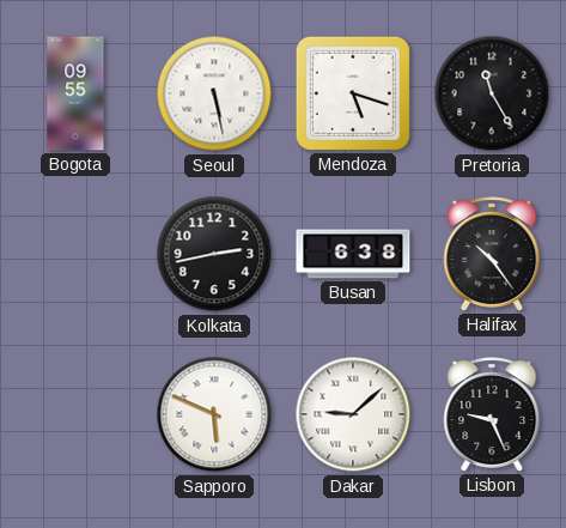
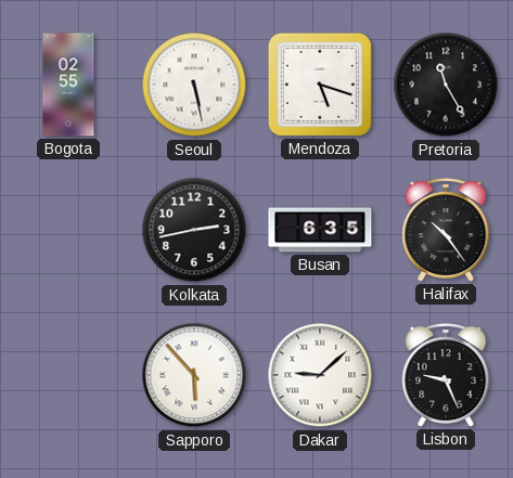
Bogota: 09:55 -> 02:55
Busan: 6:38 -> 6:35
Sapporo: 5:49 -> 5:53
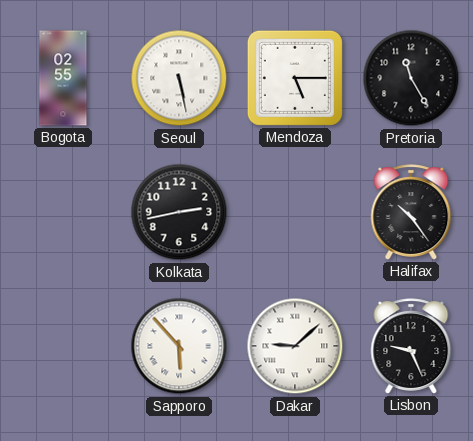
Mendoza: 5:18 -> 5:15
Busan: 6:35 -> none
